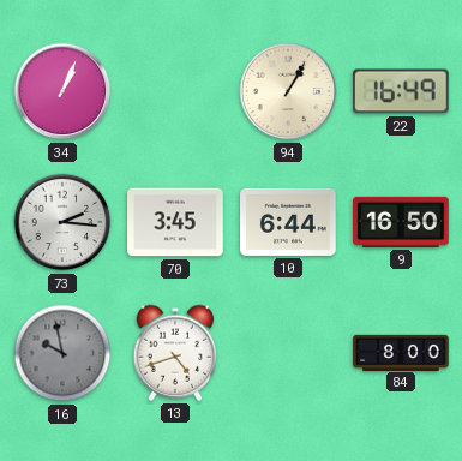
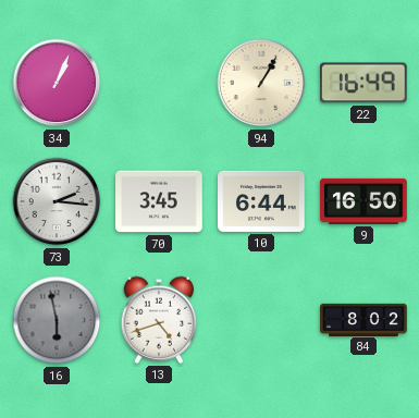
16: 9:58 -> 5:58
84: 8:00 -> 8:02
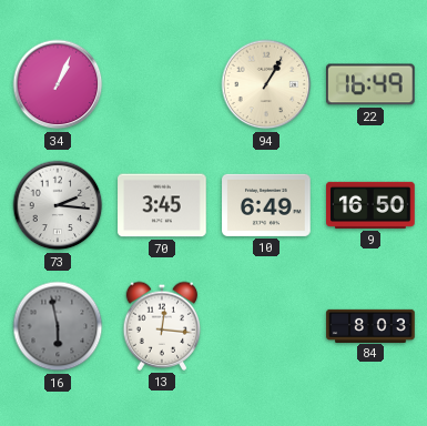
10: 6:44 -> 6:49
13: 4:42 -> 12:16
84: 8:02 -> 8:03
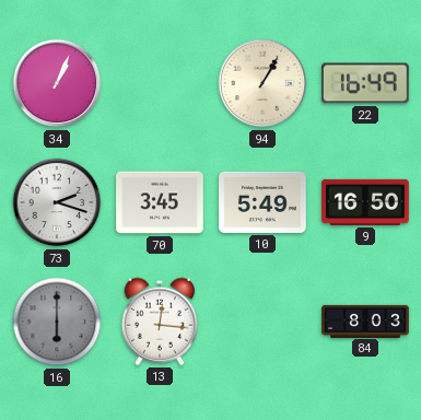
73: 2:16 -> 2:18
10: 6:49 -> 5:49
16: 5:58 -> 6:00
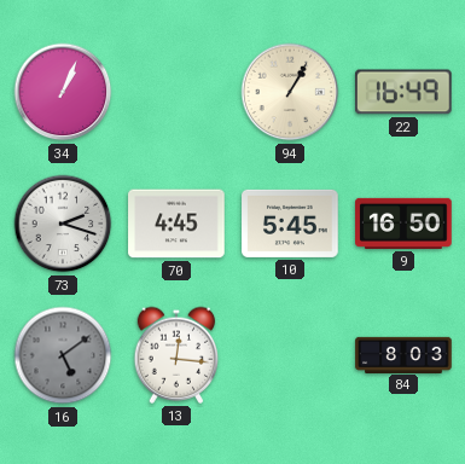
70: 3:45 -> 4:45
10: 5:49 -> 5:45
16: 6:00 -> 5:09
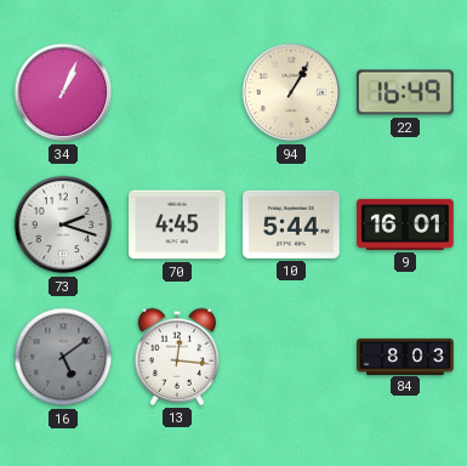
10: 5:45 -> 5:44
9: 16:50 -> 16:01
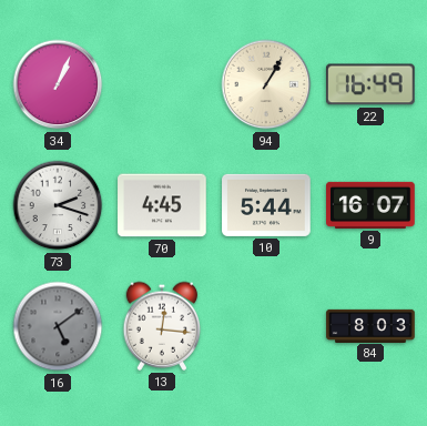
9: 16:01 -> 16:07
